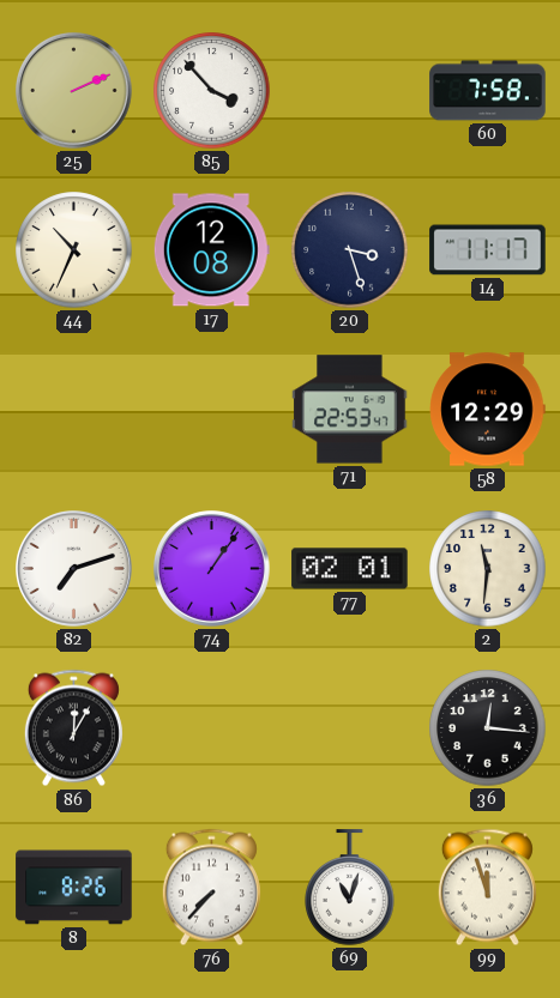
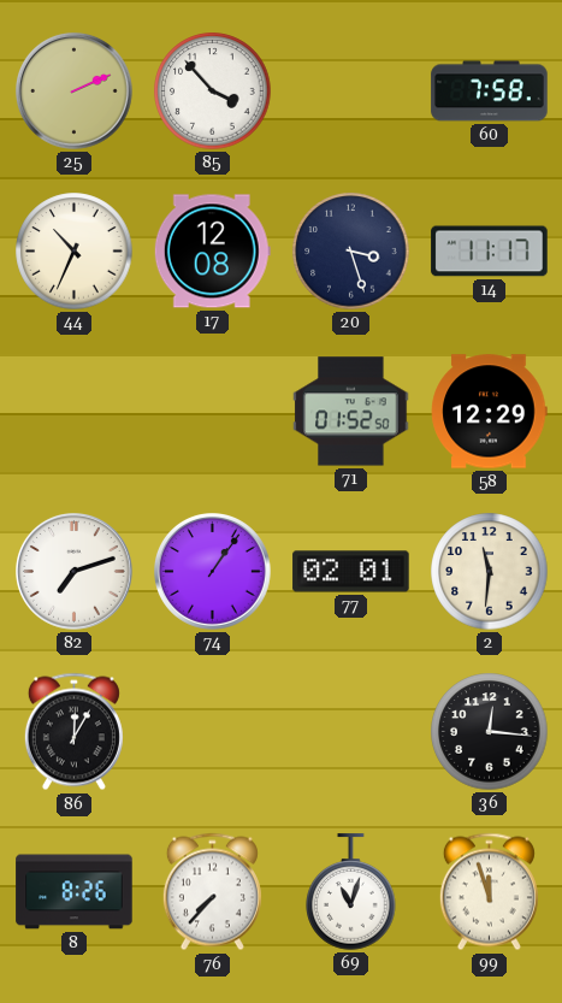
71: 22:53 -> 01:52
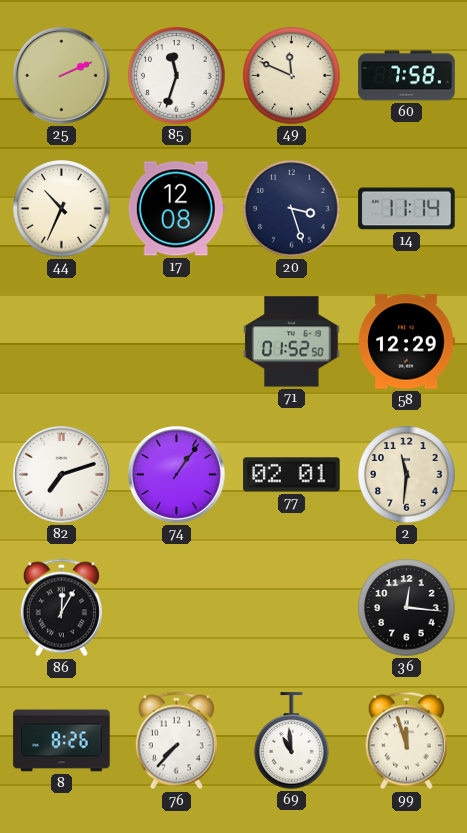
85: 3:53 -> 11:33
49: none -> 11:49
14: 11:17 -> 11:14
69: 11:03 -> 10:59
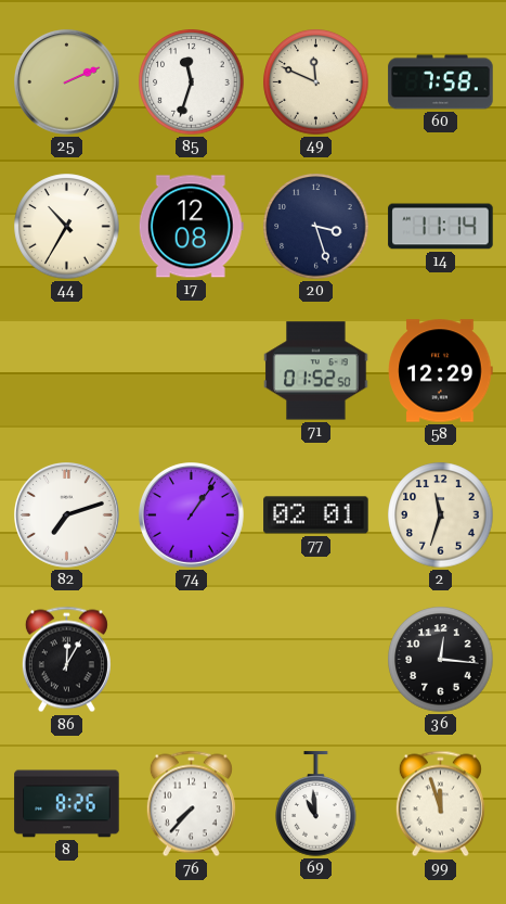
44: 10:34 -> 10:35
2: 11:31 -> 11:33
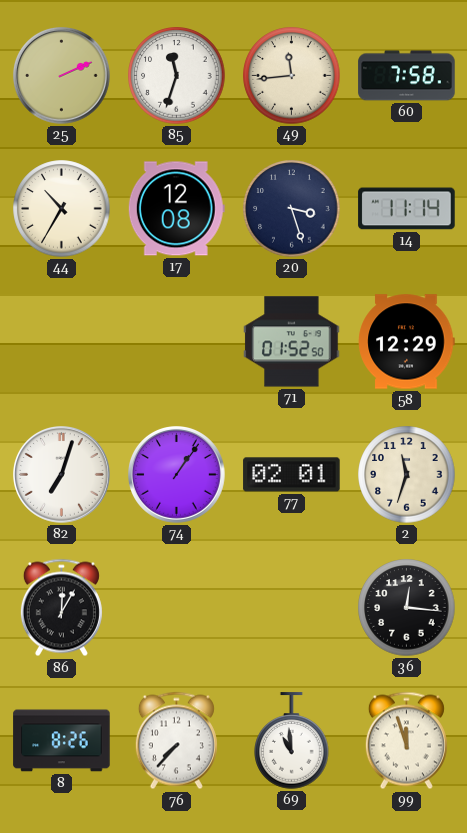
49: 11:49 -> 11:44
82: 7:12 -> 7:03
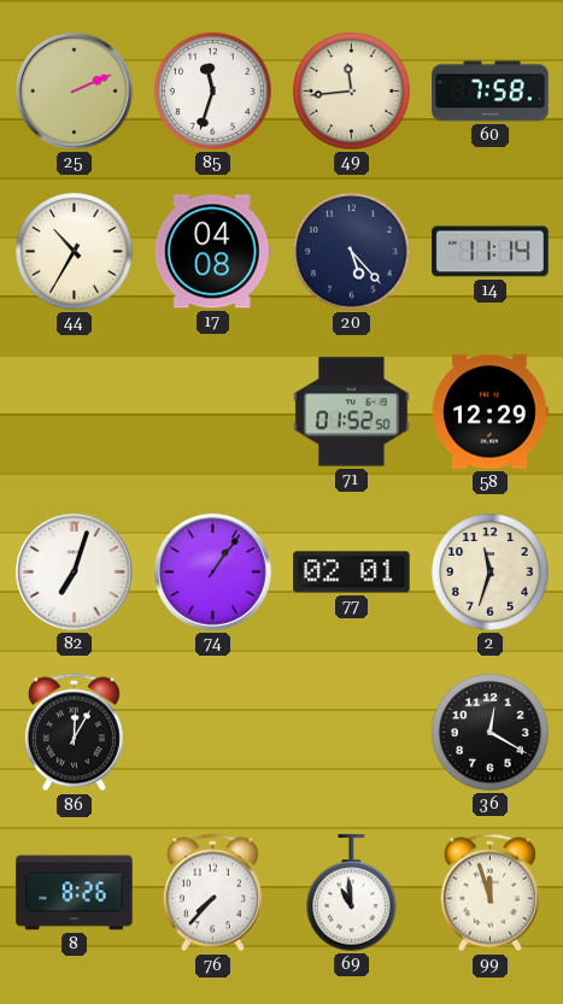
17: 12:08 -> 04:08
20: 3:27 -> 5:23
36: 12:16 -> 12:20
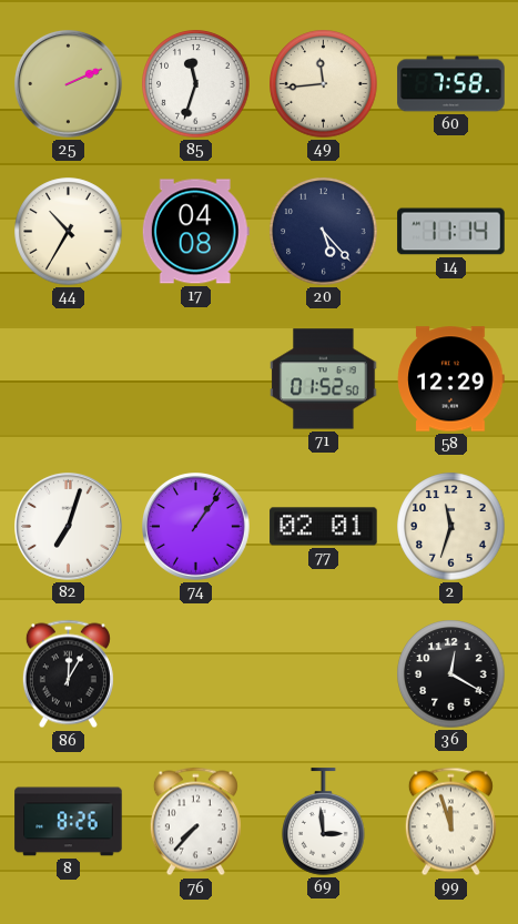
69: 10:59 -> 2:59
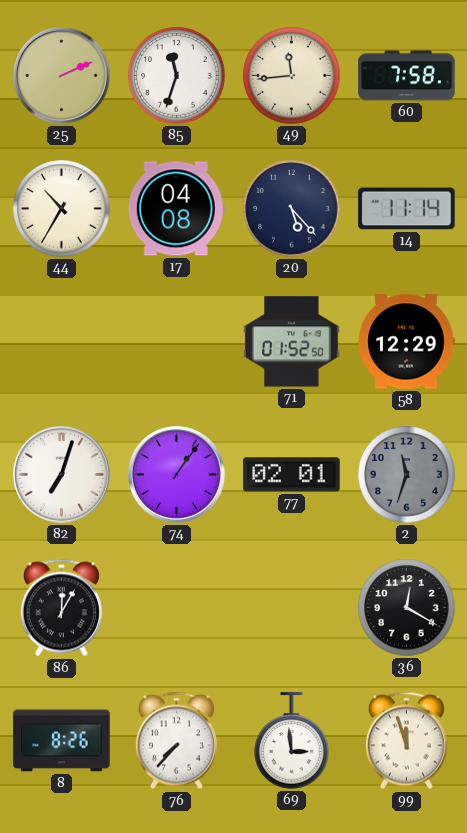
2 dial: cream -> grey
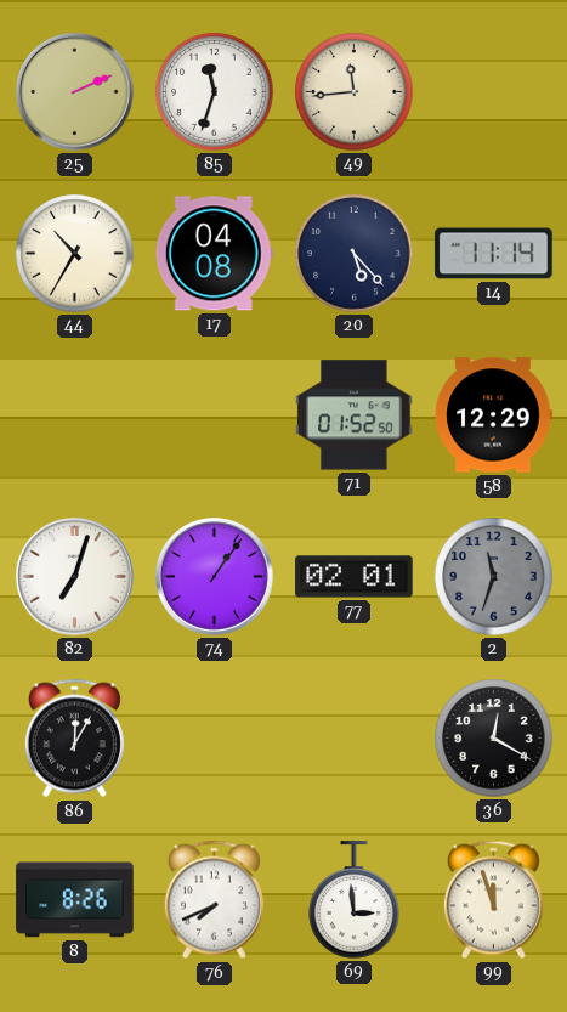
60: 7:58 -> none
76: 7:37 -> 7:41
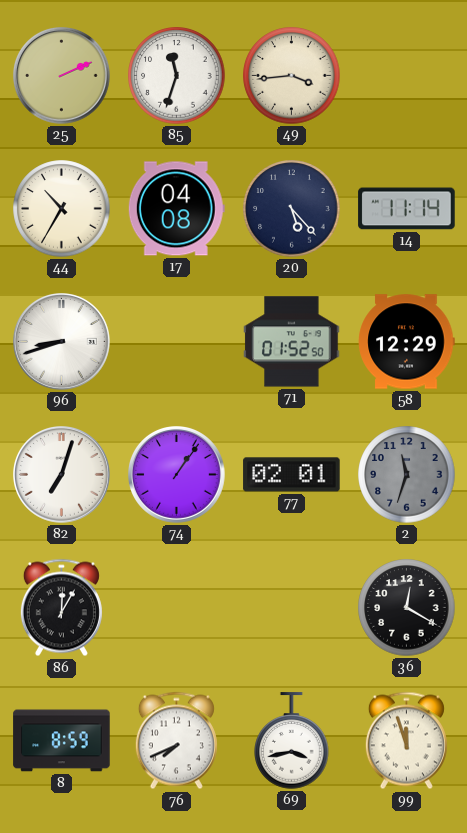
49: 11:44 -> 3:44
96: none -> 8:42
8: 8:26 -> 8:59
69: 2:59 -> 3:43
